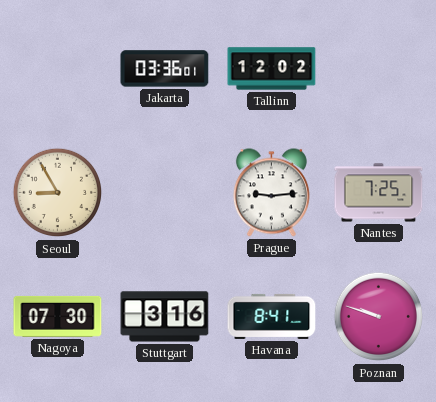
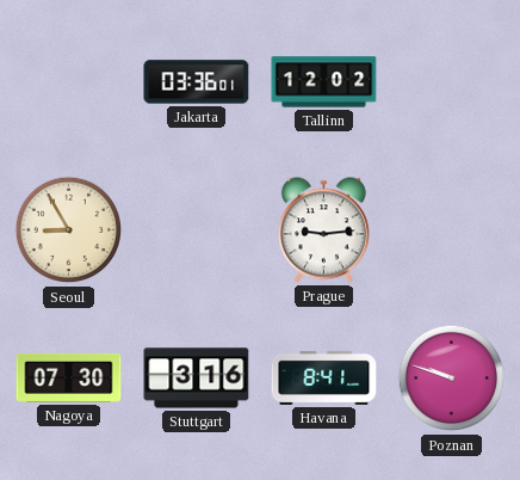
Nantes: 7:25 -> none
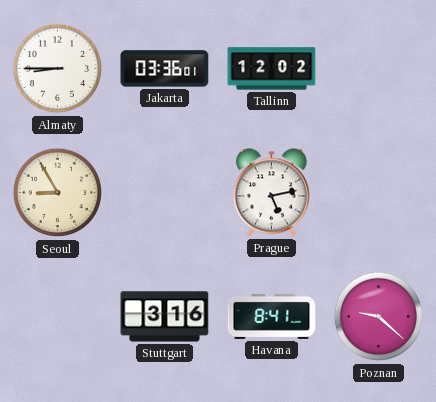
Almaty: none -> 8:45
Prague: 9:14 -> 5:13
Nagoya: 07:30 -> none
Poznan: 9:48 -> 9:22
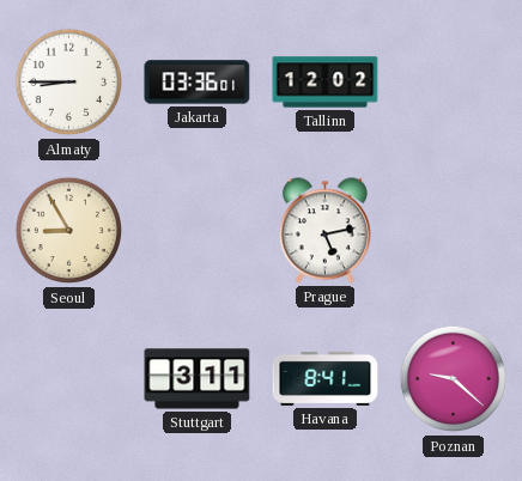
Stuttgart: 3:16 -> 3:11
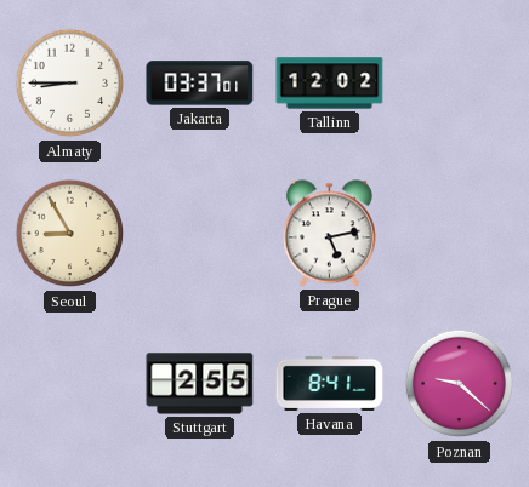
Jakarta: 03:36 -> 03:37
Stuttgart: 3:11 -> 2:55
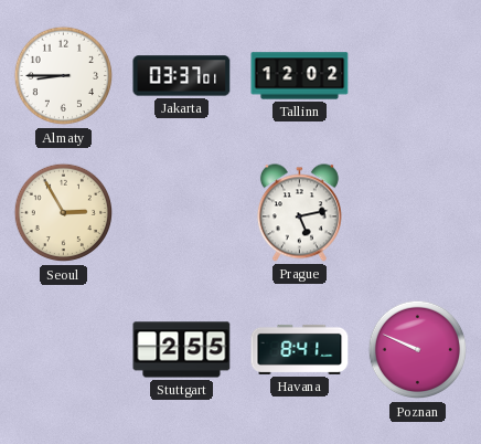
Seoul: 8:55 -> 2:55
Poznan: 9:22 -> 9:49
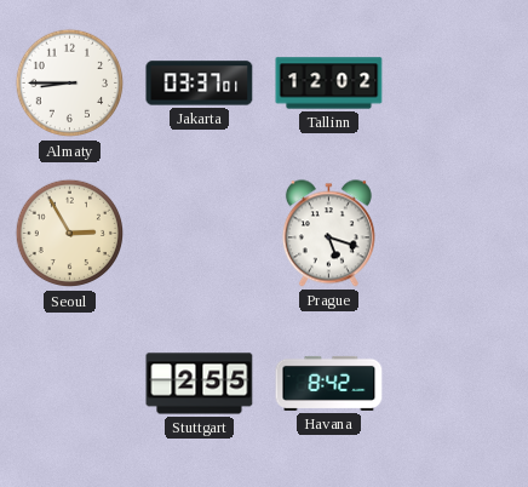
Prague: 5:13 -> 5:18
Havana: 8:41 -> 8:42
Poznan: 9:49 -> none
